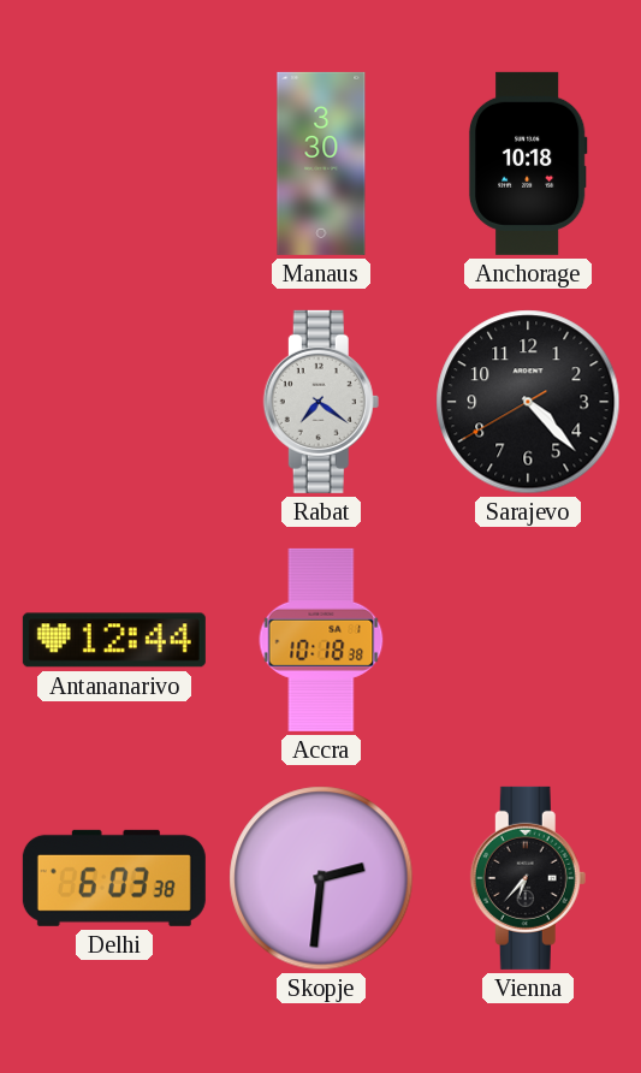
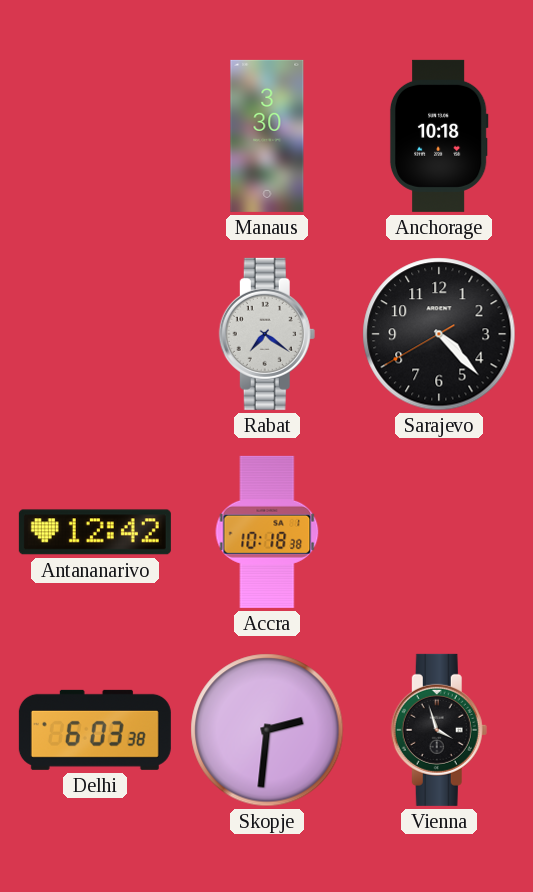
Antananarivo: 12:44 -> 12:42
Vienna: 6:37 -> 3:57
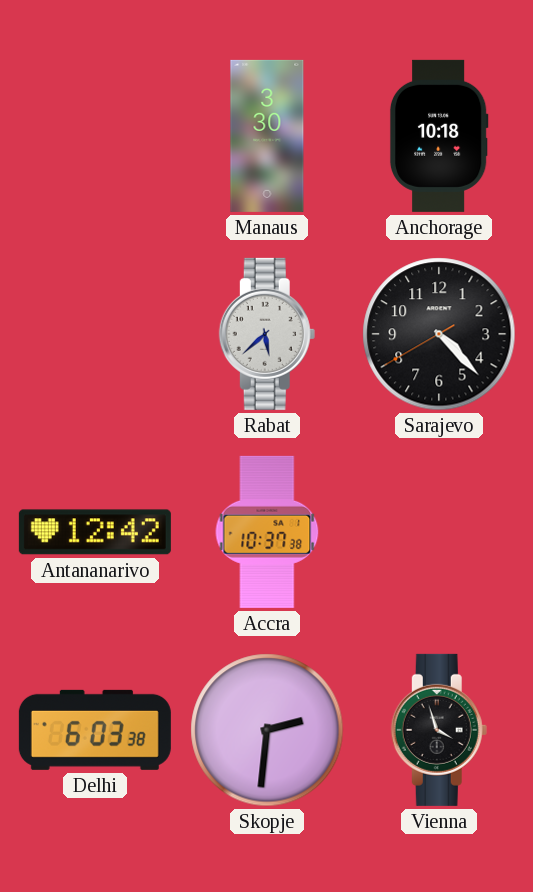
Rabat: 7:21 -> 5:38
Accra: 10:18 -> 10:37
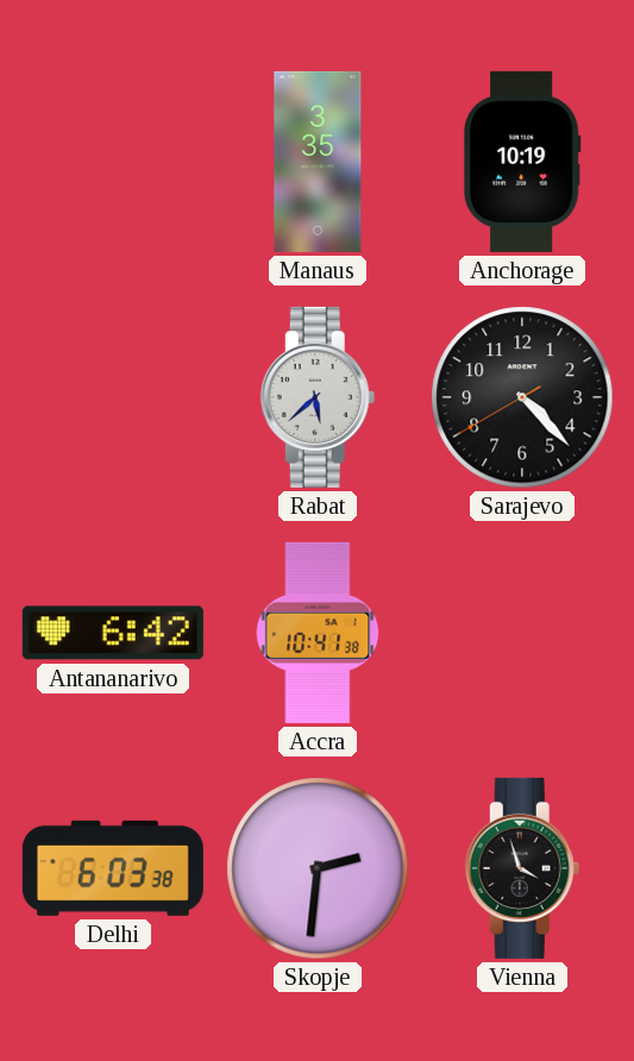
Manaus: 3:30 -> 3:35
Anchorage: 10:18 -> 10:19
Antananarivo: 12:42 -> 6:42
Accra: 10:37 -> 10:41
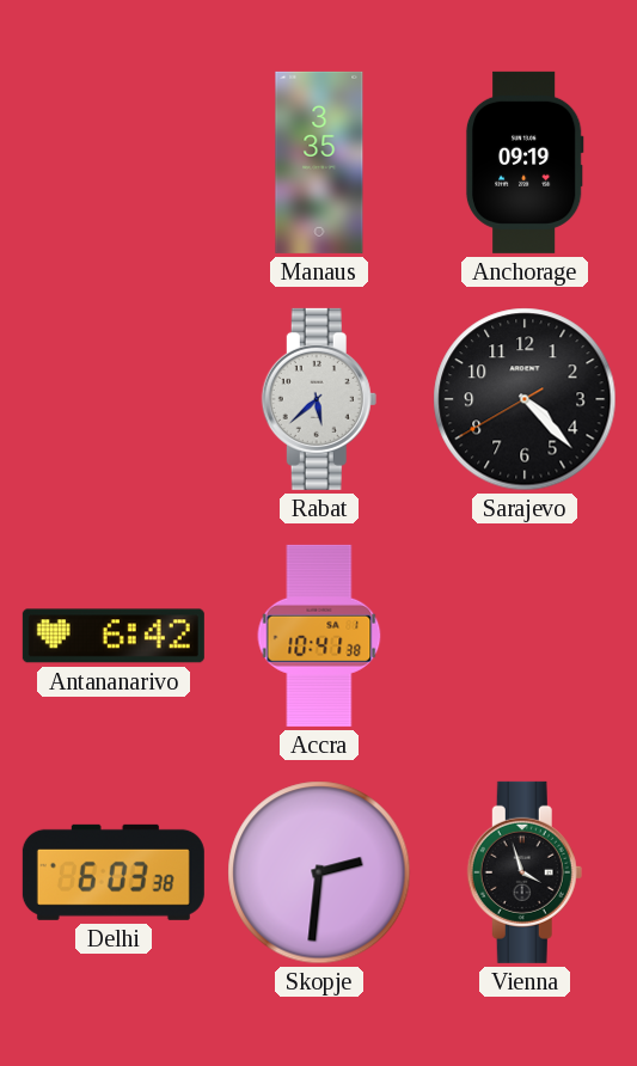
Anchorage: 10:19 -> 09:19
